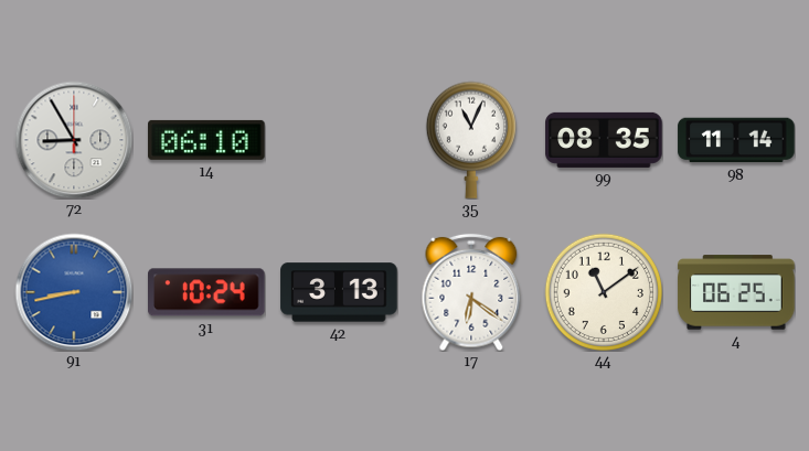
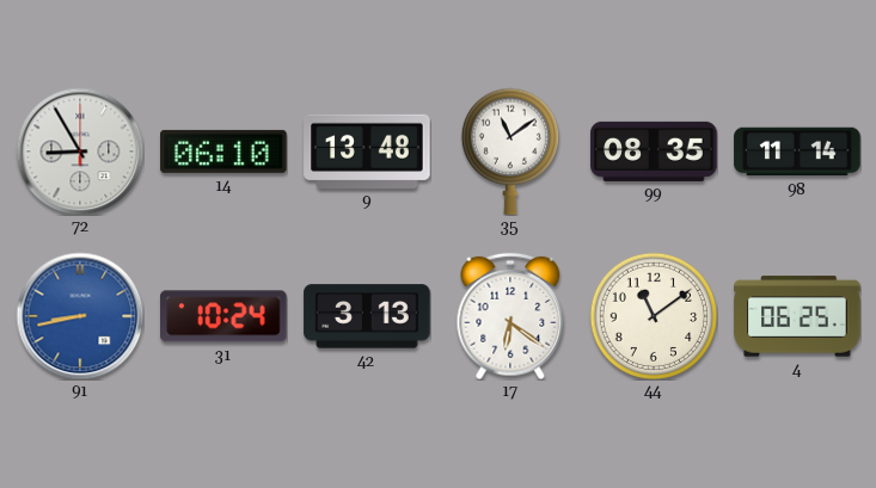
9: none -> 13:48
35: 11:04 -> 11:09
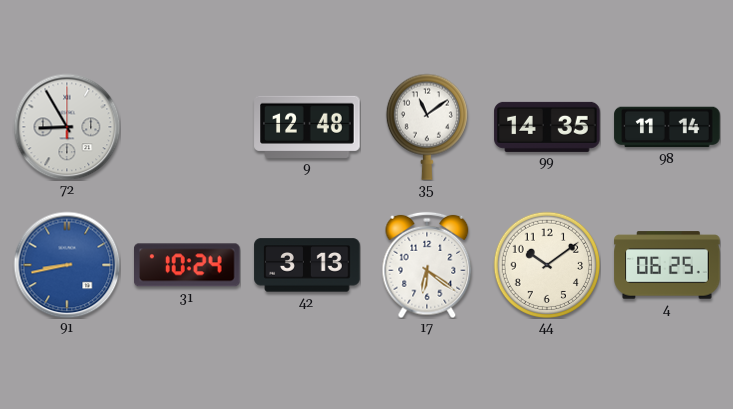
14: 06:10 -> none
9: 13:48 -> 12:48
99: 08:35 -> 14:35
44: 11:09 -> 10:09
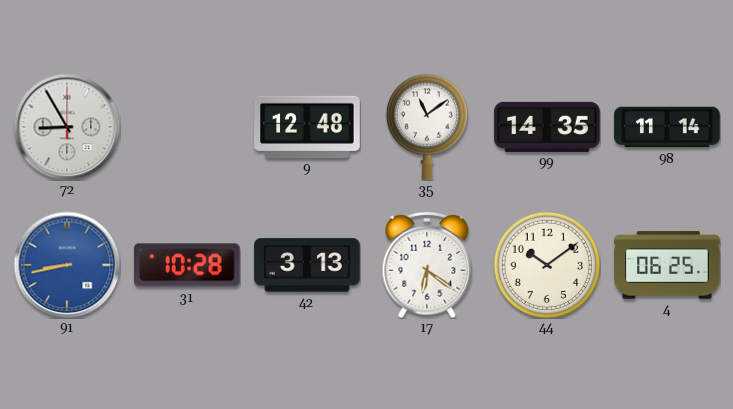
31: 10:24 -> 10:28
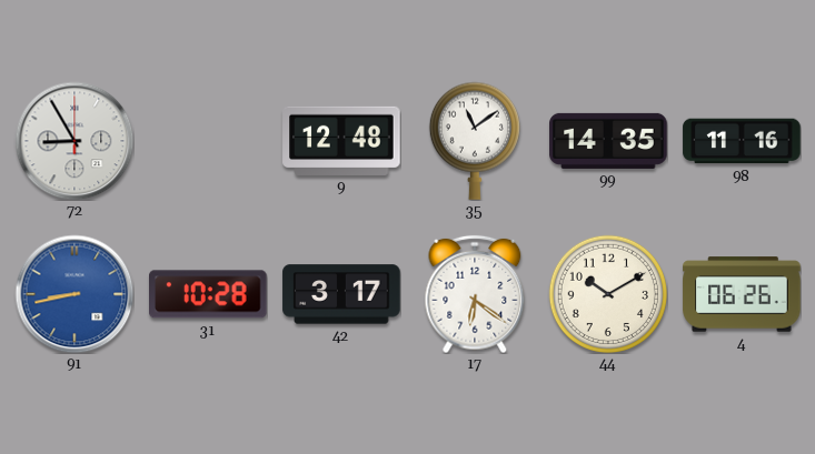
98: 11:14 -> 11:16
42: 3:13 -> 3:17
44: 10:09 -> 10:10
4: 06:25 -> 06:26
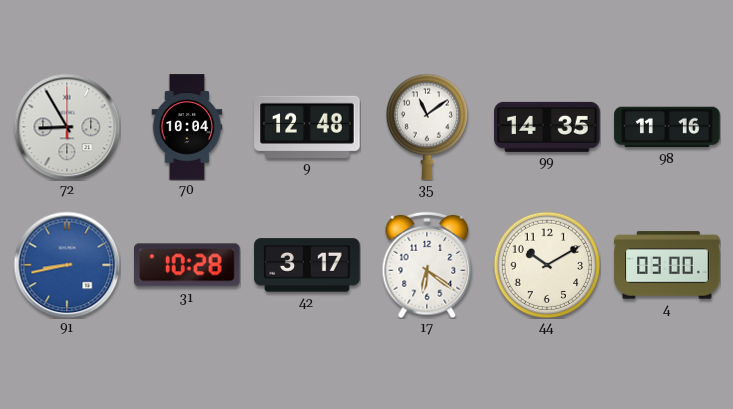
70: none -> 10:04
4: 06:26 -> 03:00
